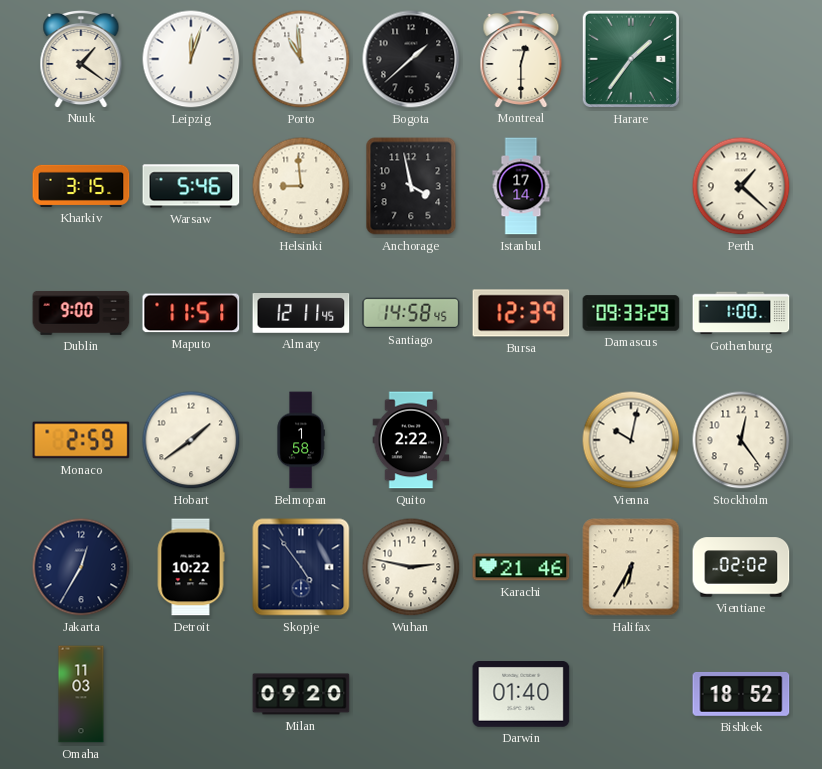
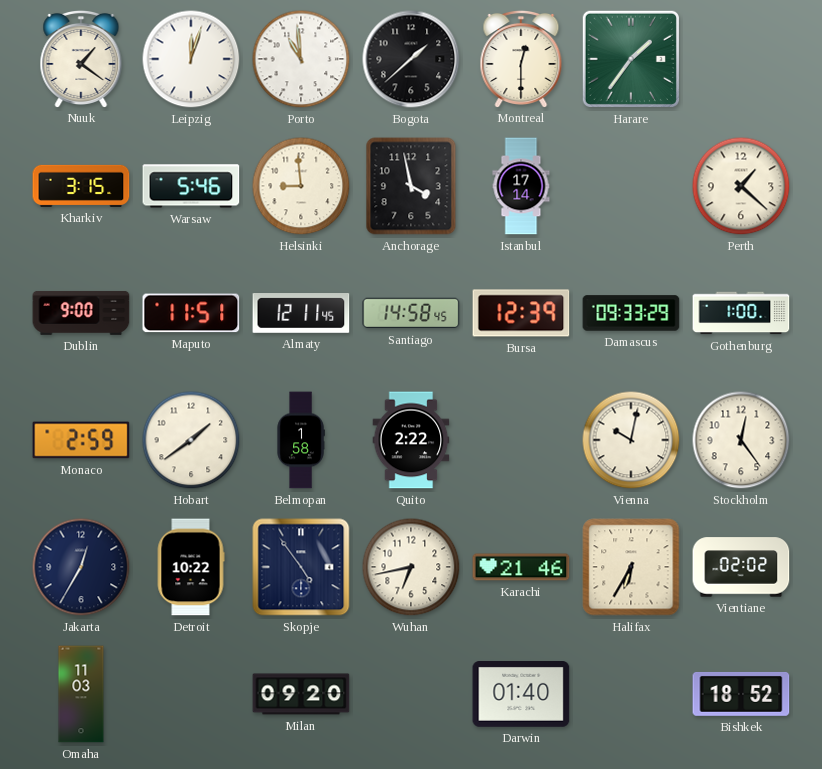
Wuhan: 2:47 -> 6:43
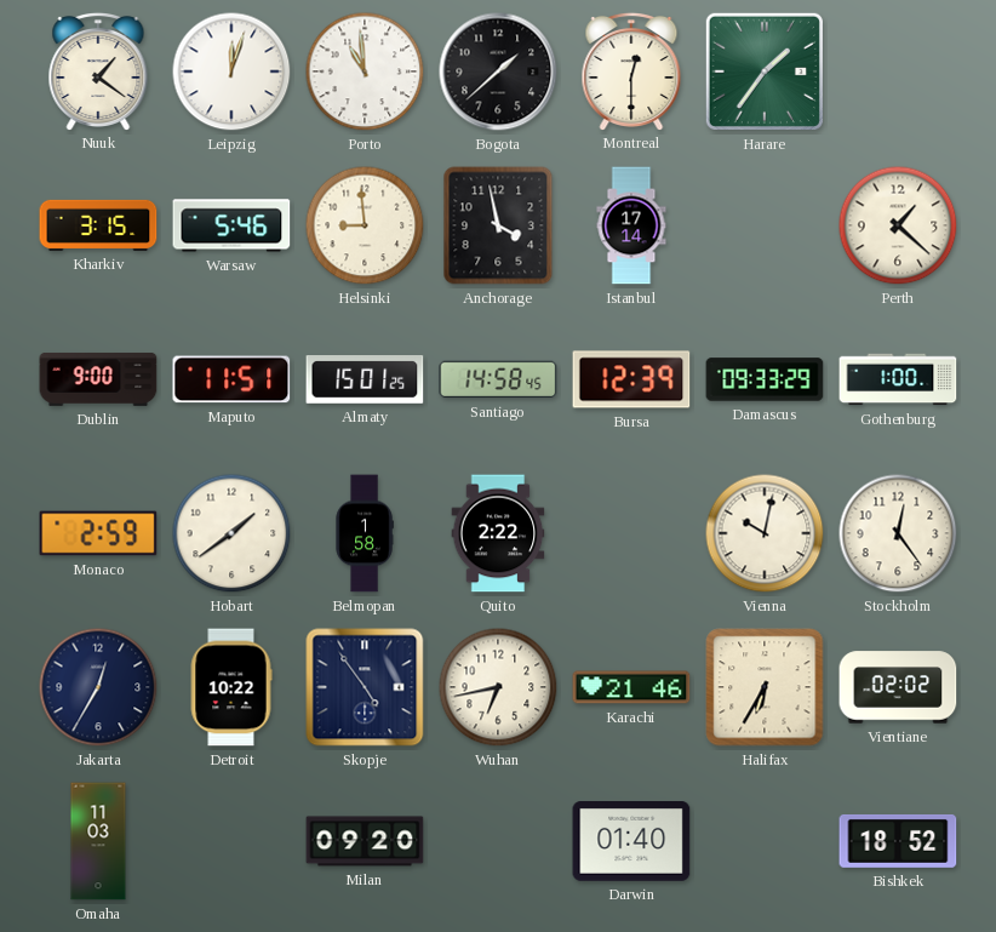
Almaty: 12:11 -> 15:01
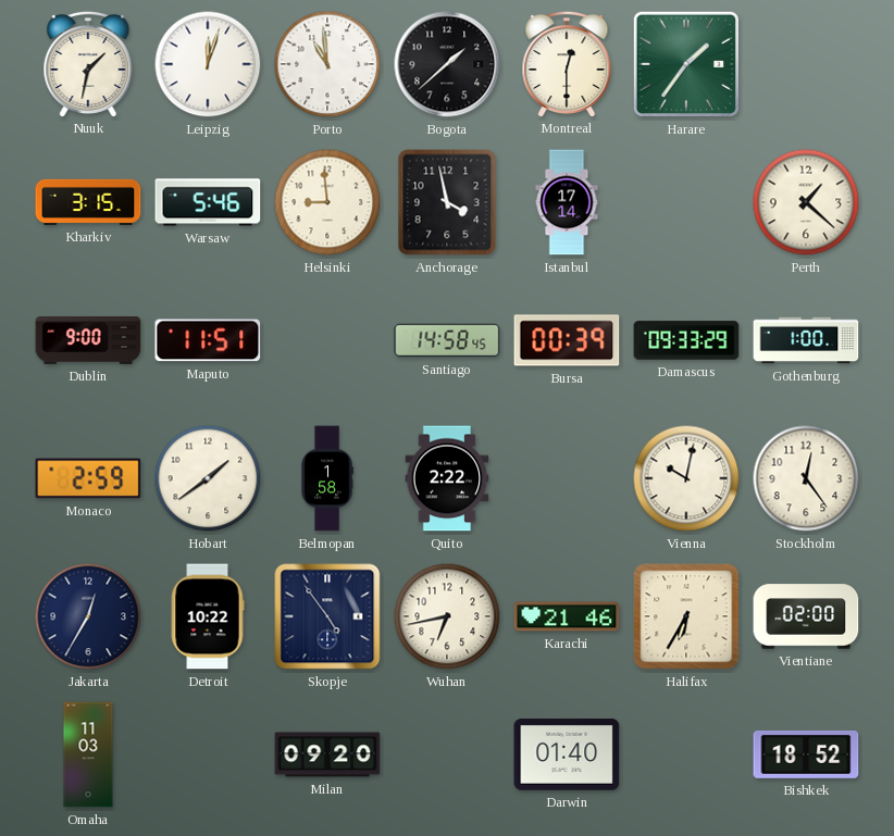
Nuuk: 1:21 -> 1:32
Almaty: 15:01 -> none
Bursa: 12:39 -> 00:39
Vientiane: 02:02 -> 02:00
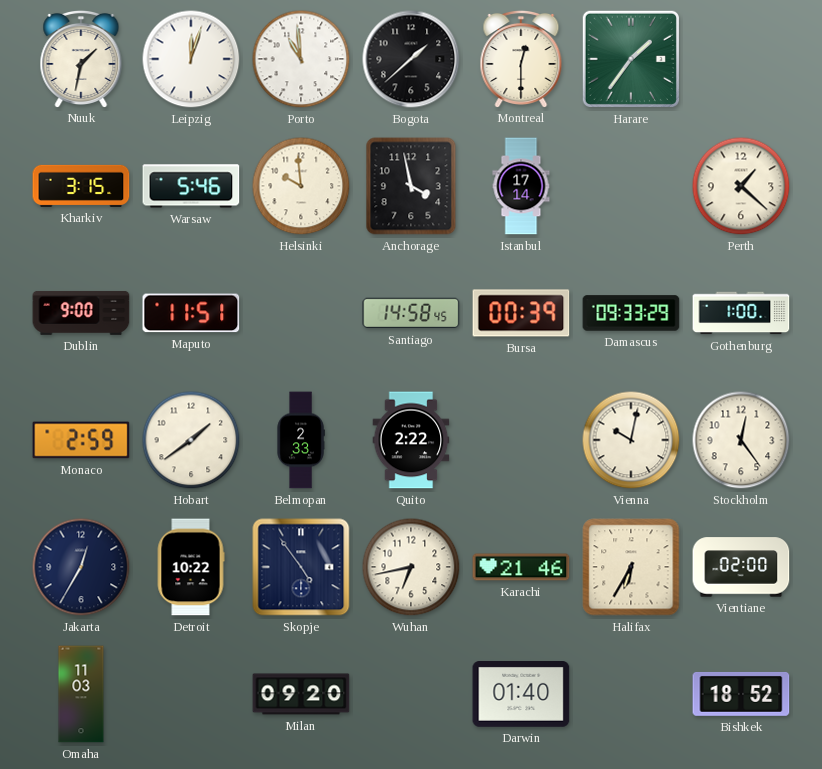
Helsinki: 8:59 -> 9:59
Belmopan: 1:58 -> 2:33
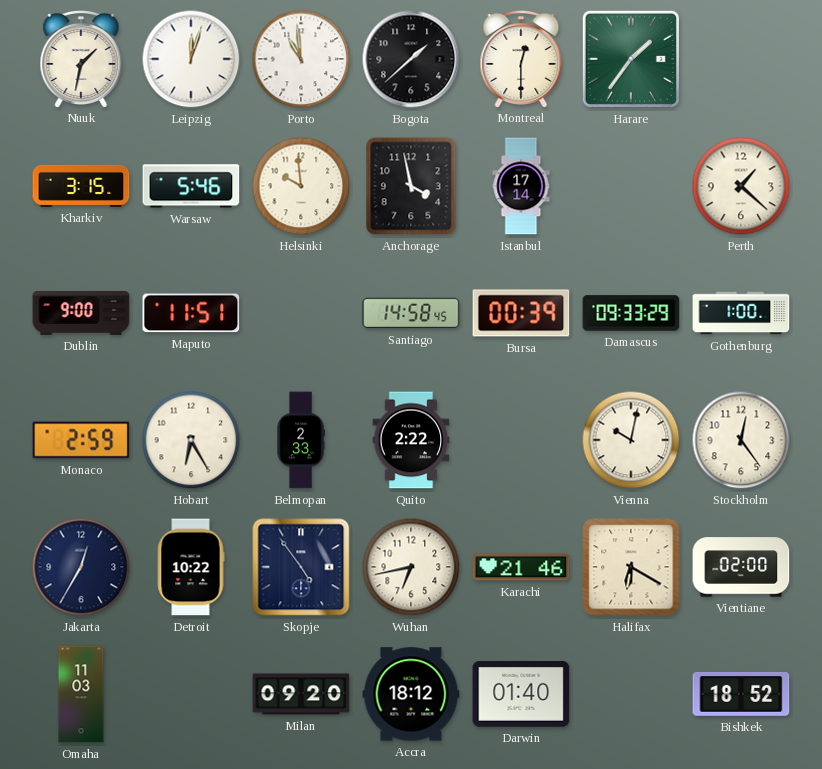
Hobart: 1:39 -> 6:25
Halifax: 6:35 -> 6:20
Accra: none -> 18:12
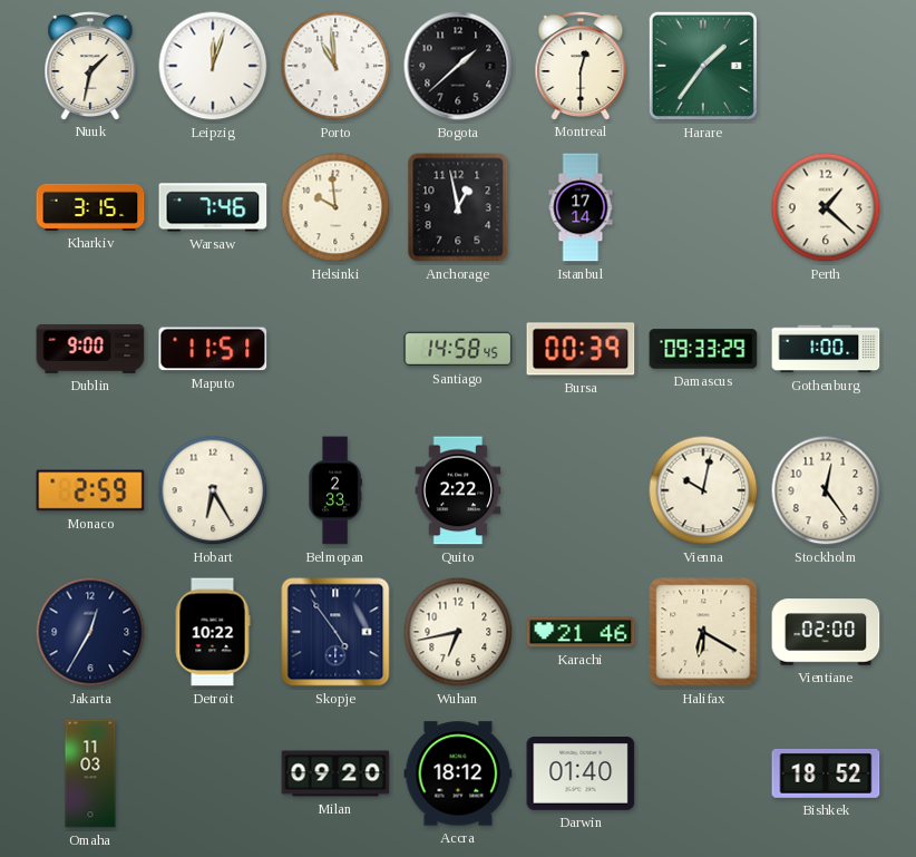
Warsaw: 5:46 -> 7:46
Anchorage: 3:58 -> 12:58
